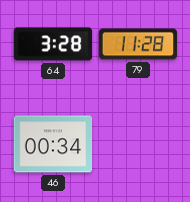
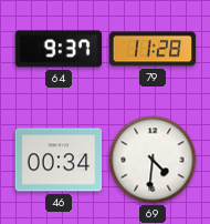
64: 3:28 -> 9:37
69: none -> 4:31
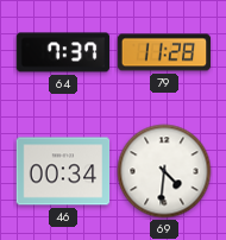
64: 9:37 -> 7:37
